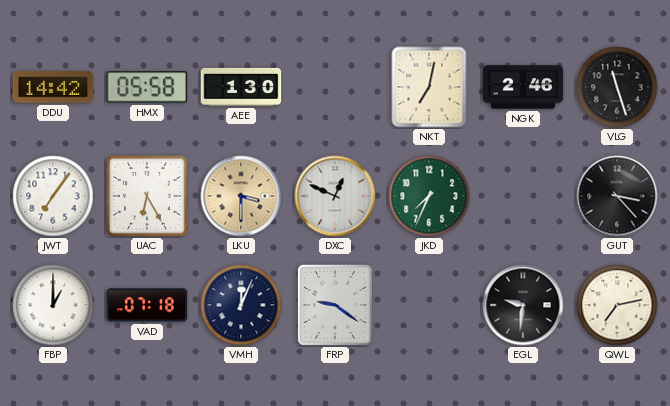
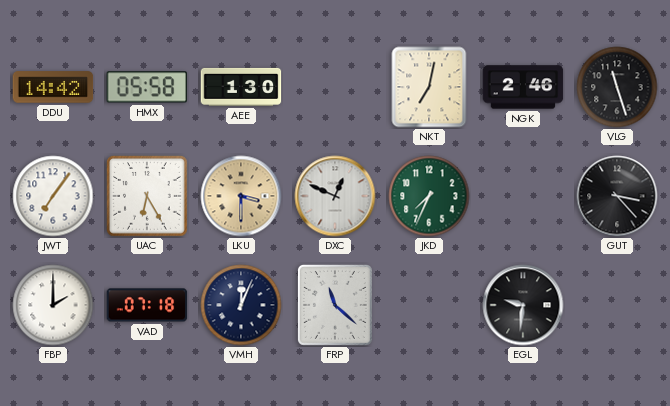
FBP: 1:00 -> 2:00
FRP: 9:21 -> 11:22
QWL: 7:13 -> none
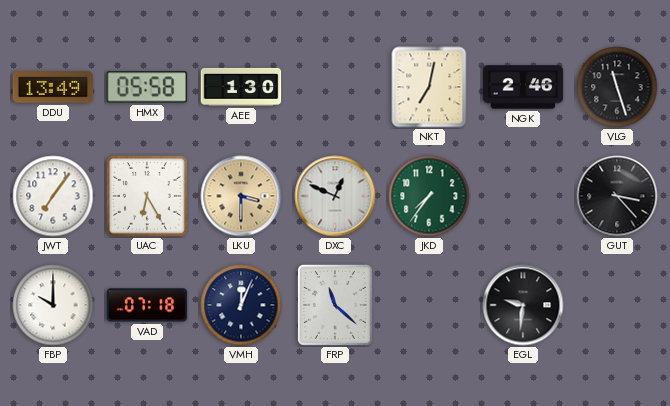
DDU: 14:42 -> 13:49
JKD: 7:34 -> 7:36
FBP: 2:00 -> 10:00
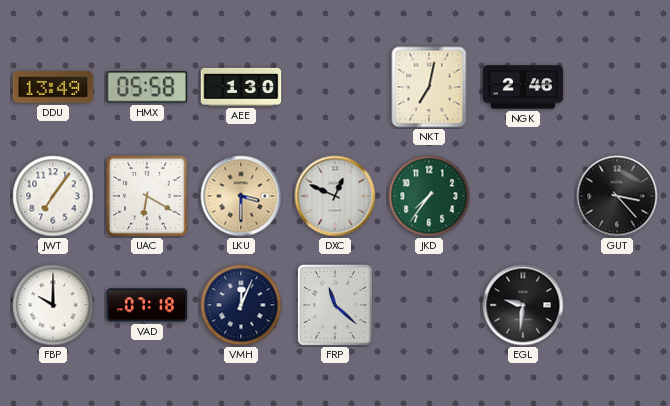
VLG: 11:27 -> none
UAC: 6:25 -> 6:20
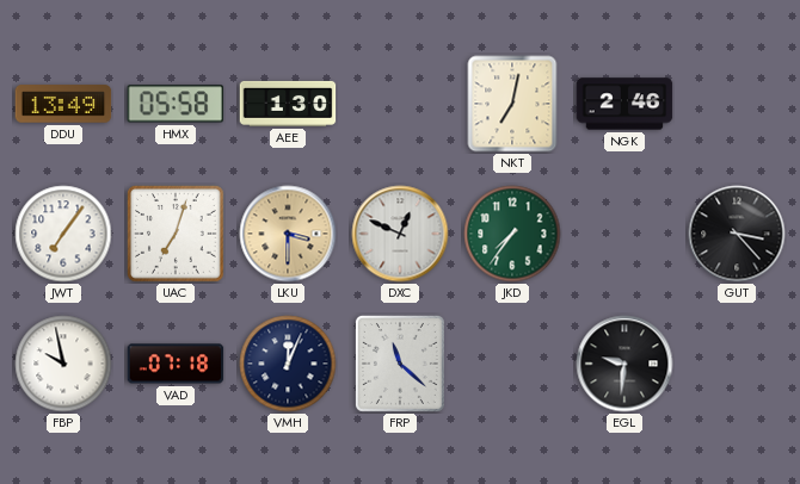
UAC: 6:20 -> 7:03
FBP: 10:00 -> 9:58
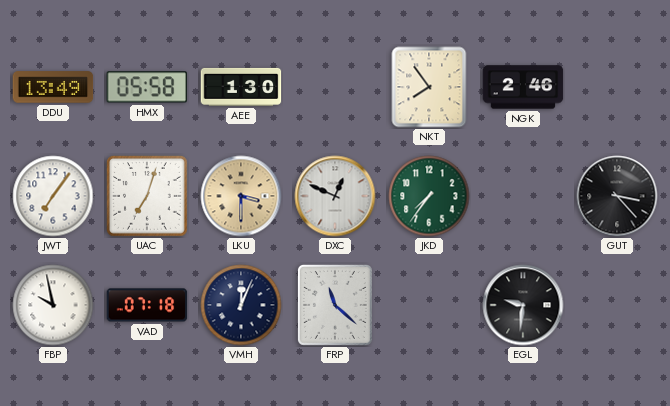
NKT: 7:02 -> 7:54
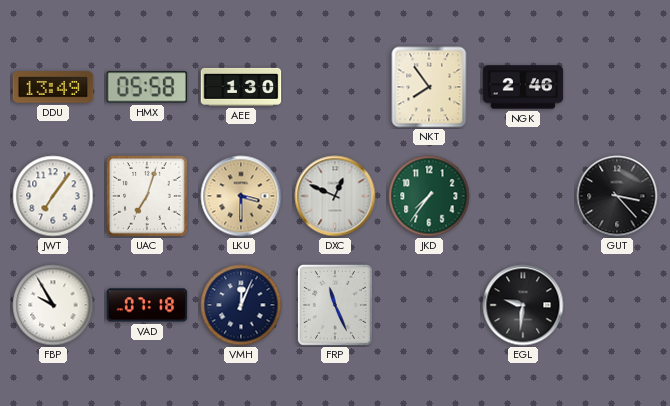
FBP: 9:58 -> 9:55
FRP: 11:22 -> 11:26
